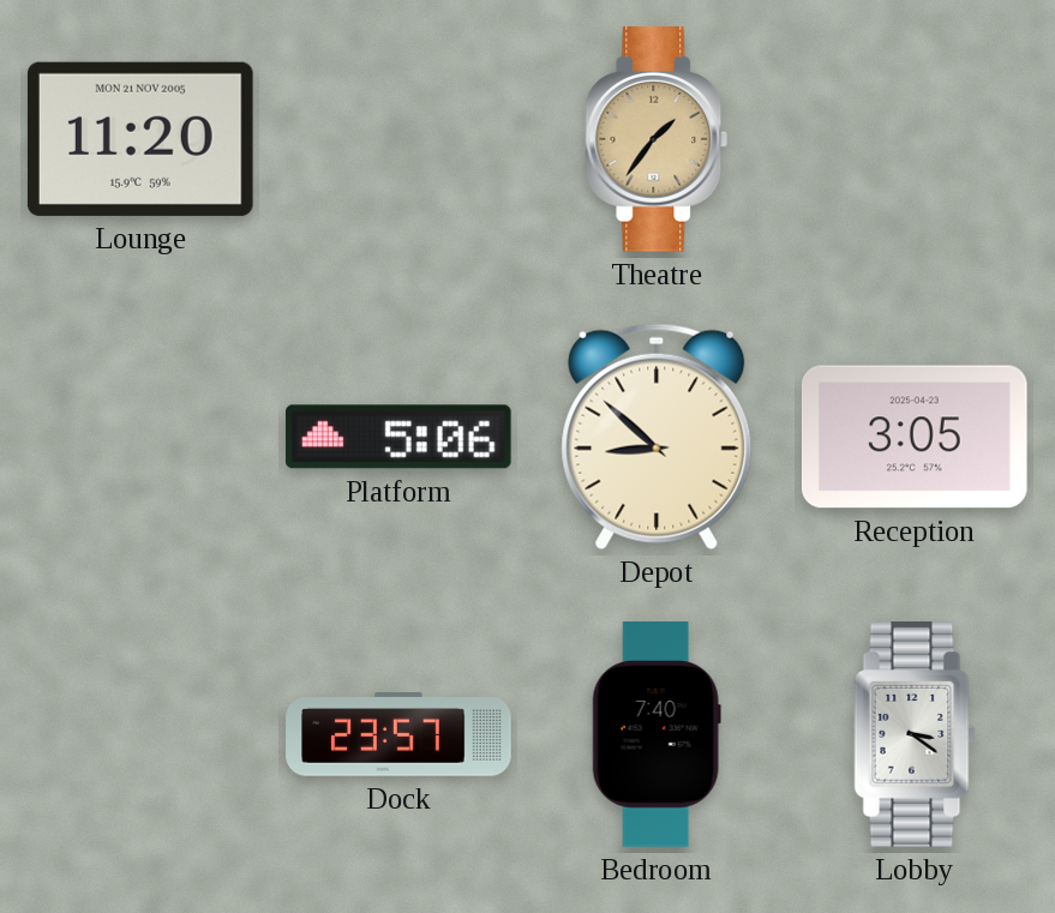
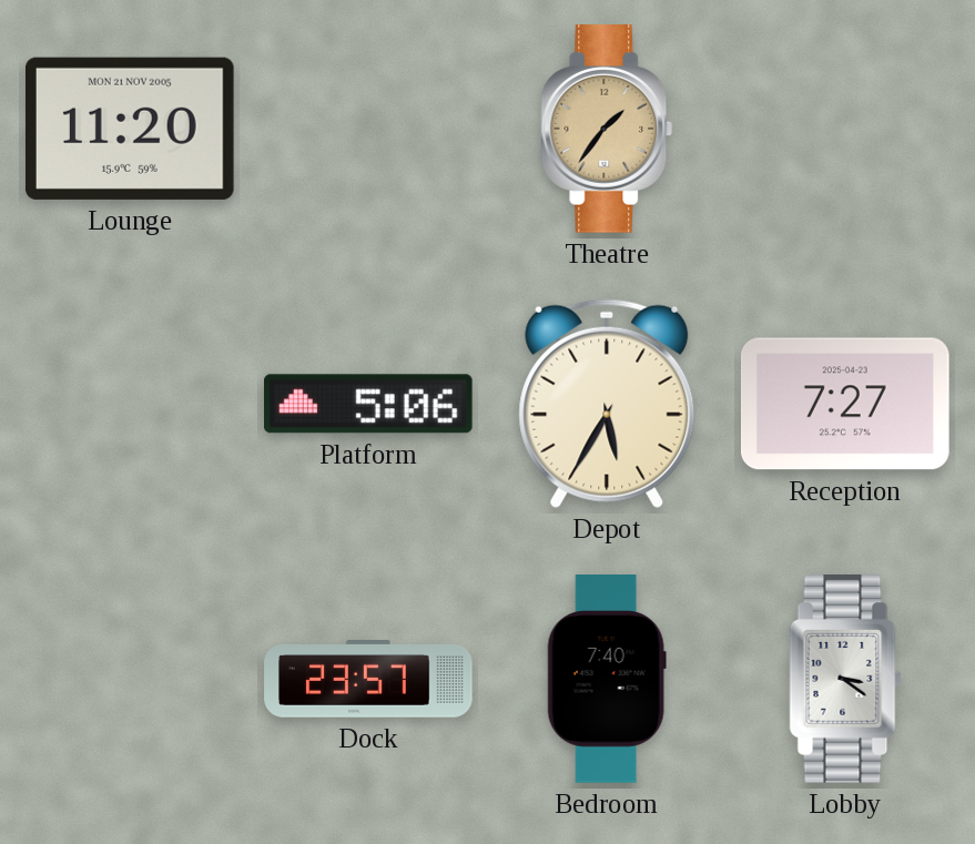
Depot: 8:52 -> 5:35
Reception: 3:05 -> 7:27
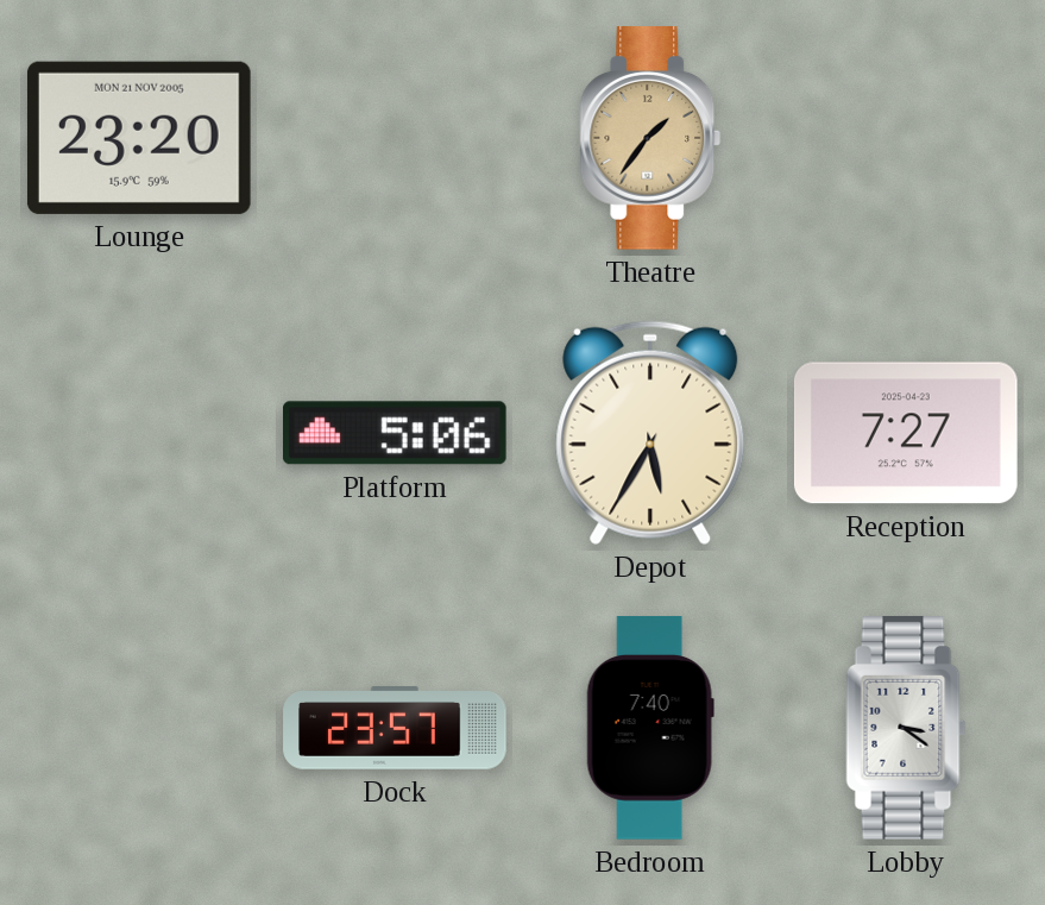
Lounge: 11:20 -> 23:20
